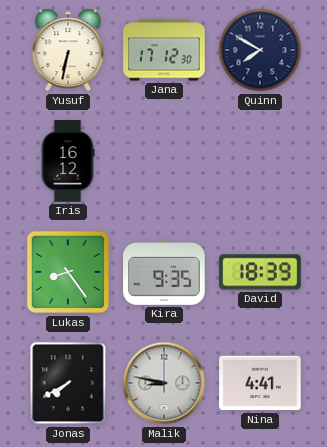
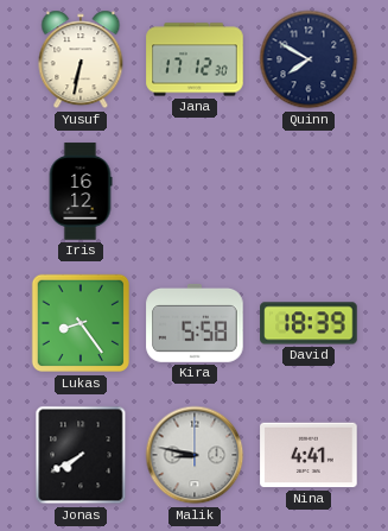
Kira: 9:35 -> 5:58
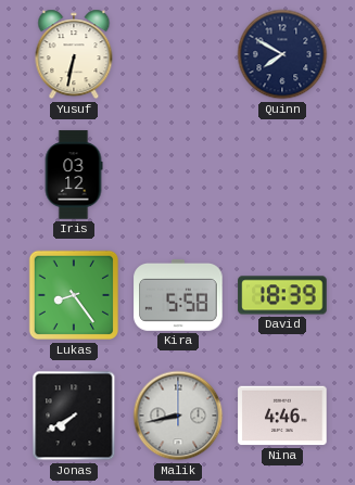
Jana: 17:12 -> none
Iris: 16:12 -> 03:12
Malik: 8:47 -> 8:43
Nina: 4:41 -> 4:46
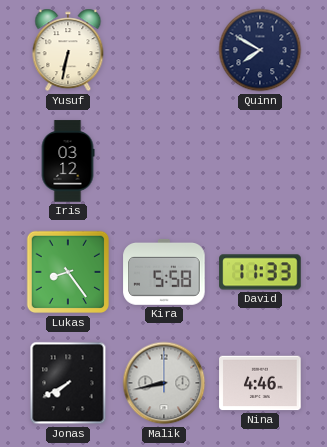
David: 18:39 -> 11:33
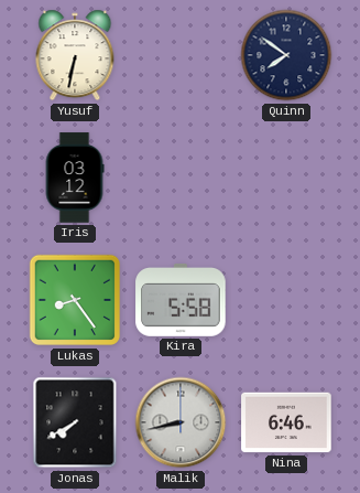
Quinn: 7:50 -> 7:51
David: 11:33 -> none
Nina: 4:46 -> 6:46
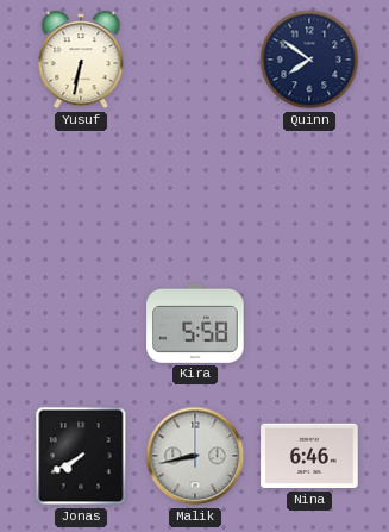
Iris: 03:12 -> none
Lukas: 8:24 -> none
